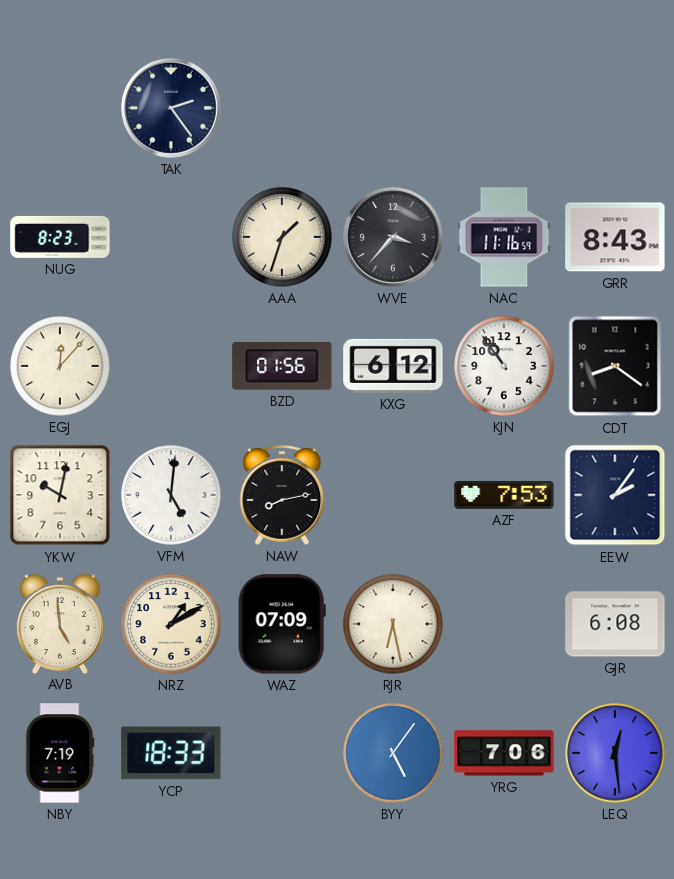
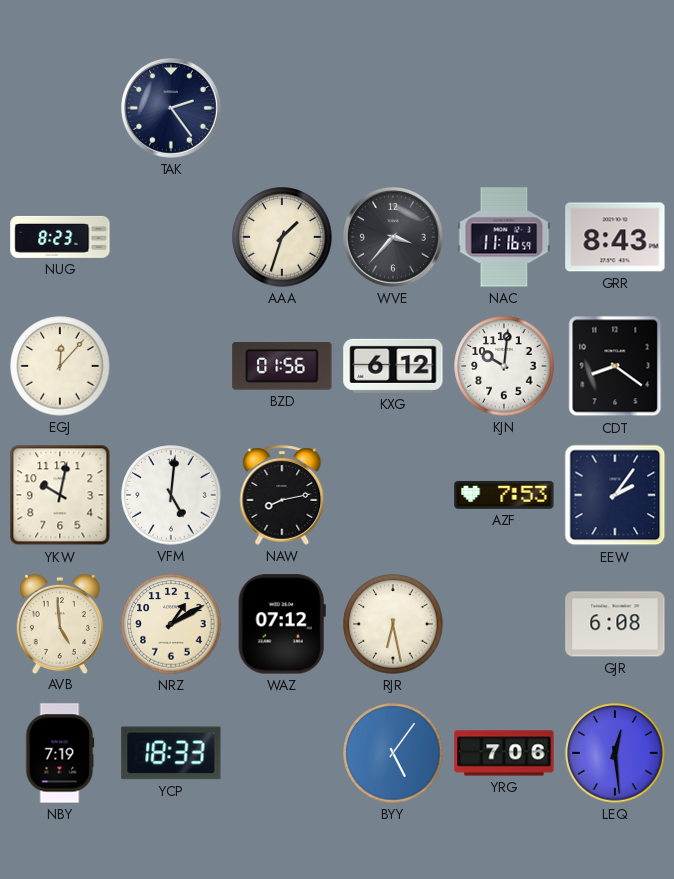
KJN: 10:54 -> 10:01
WAZ: 07:09 -> 07:12
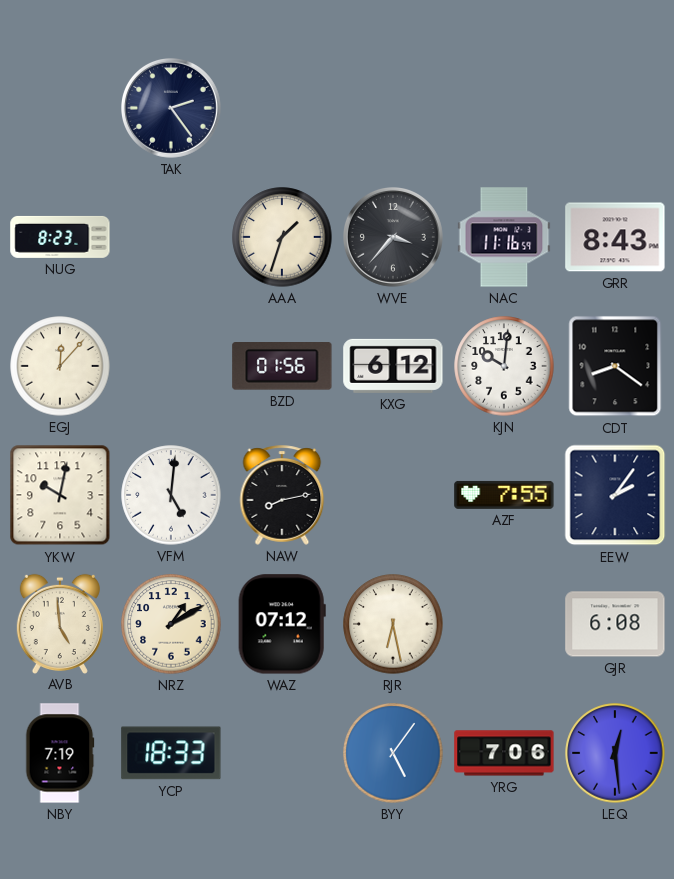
AZF: 7:53 -> 7:55
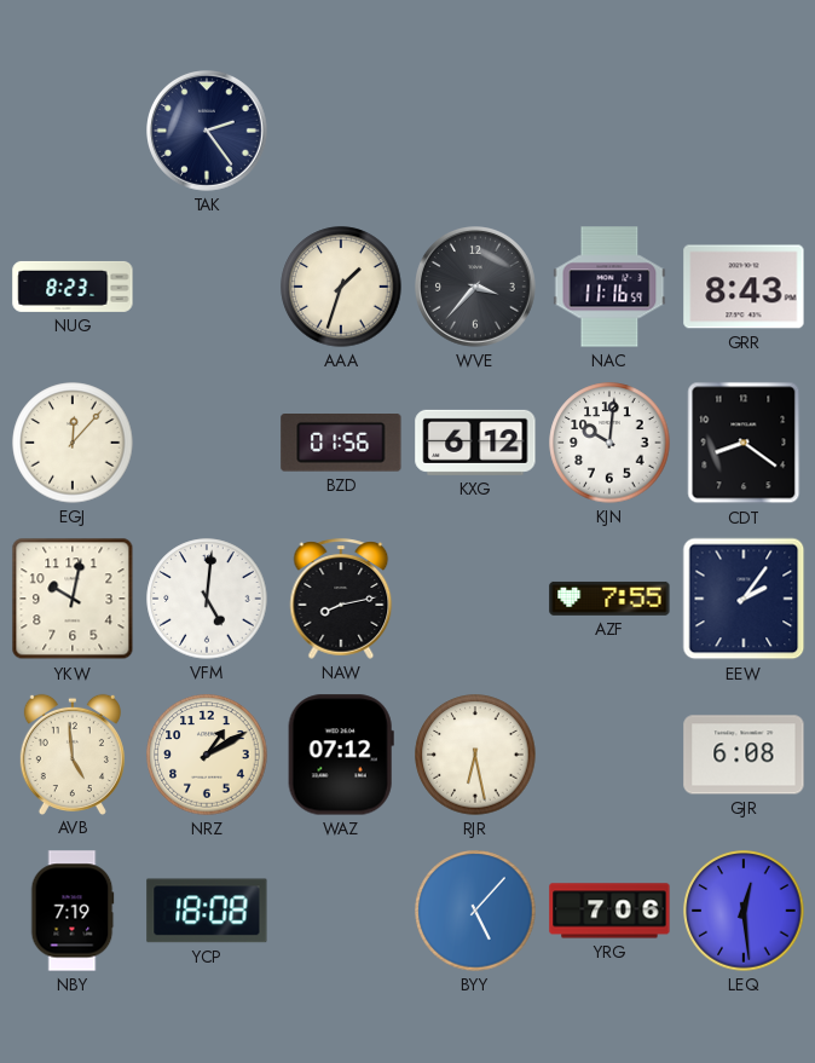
YCP: 18:33 -> 18:08
BYY: 5:06 -> 5:07
